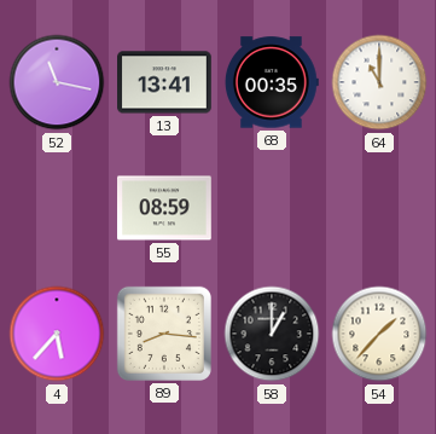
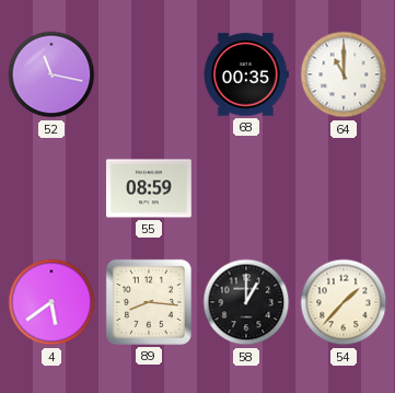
13: 13:41 -> none
4: 5:37 -> 5:39
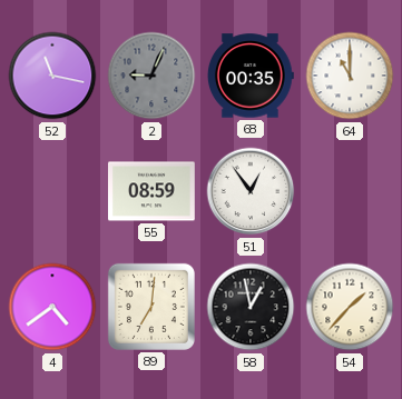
2: none -> 9:04
51: none -> 12:54
4: 5:39 -> 4:39
89: 8:16 -> 7:01
58: 1:00 -> 12:58
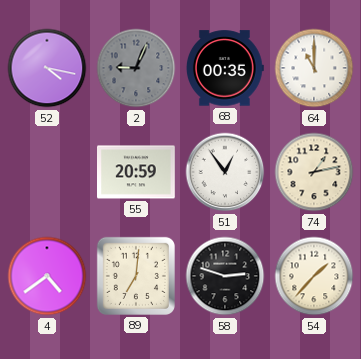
52: 11:17 -> 4:17
55: 08:59 -> 20:59
74: none -> 1:13
58: 12:58 -> 2:48
